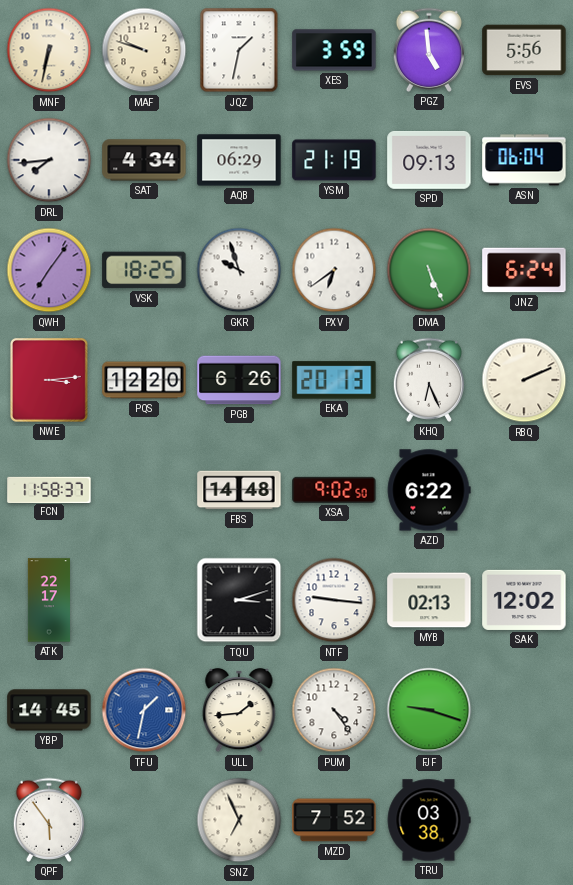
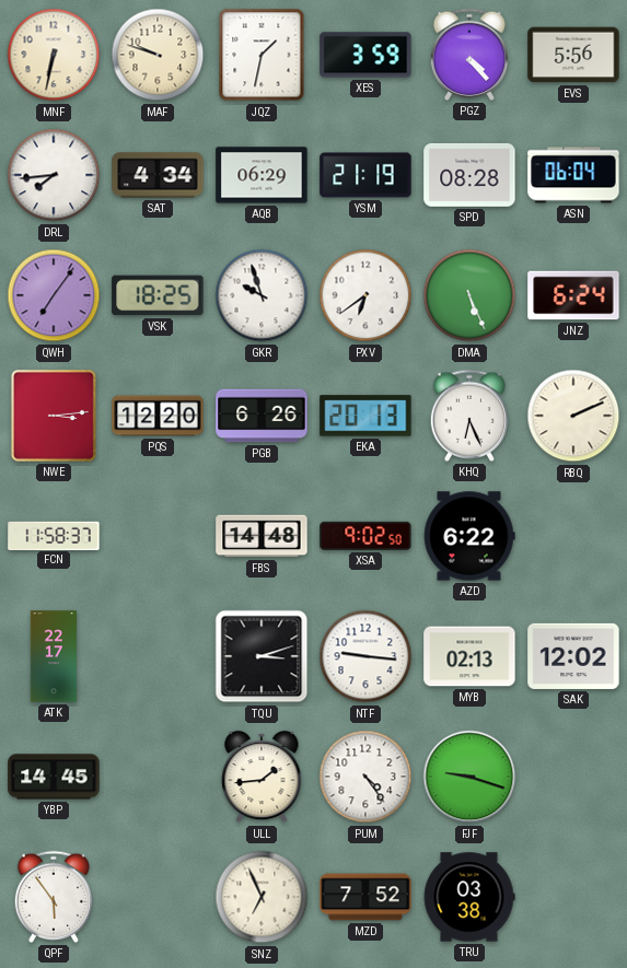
PGZ: 4:59 -> 4:23
SPD: 09:13 -> 08:28
TFU: 1:32 -> none
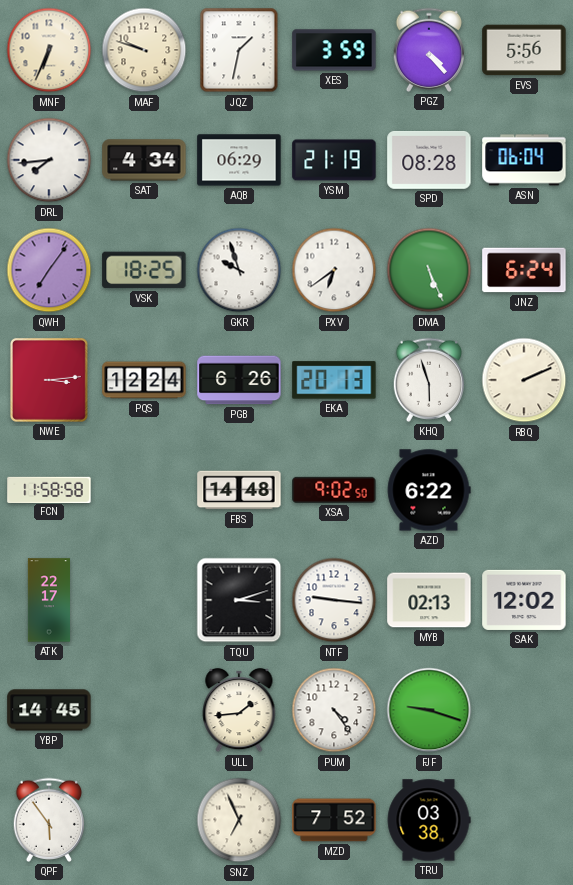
MNF: 6:32 -> 6:34
PQS: 12:20 -> 12:24
KHQ: 6:26 -> 5:57
FCN: 11:58:37 -> 11:58:58
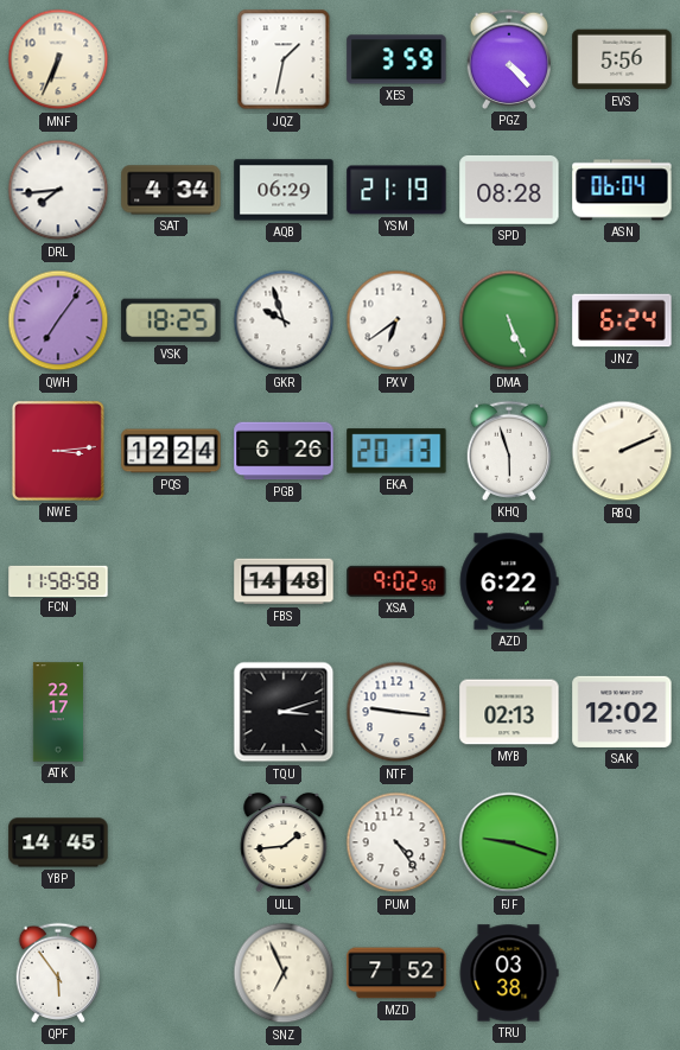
MAF: 9:48 -> none
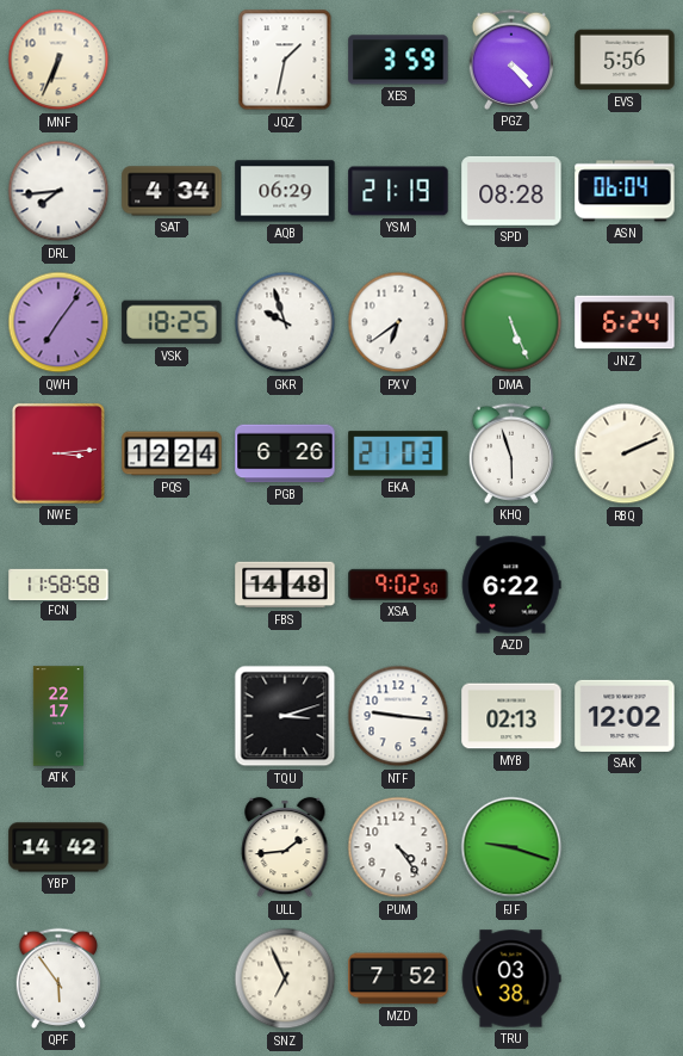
EKA: 20:13 -> 21:03
YBP: 14:45 -> 14:42
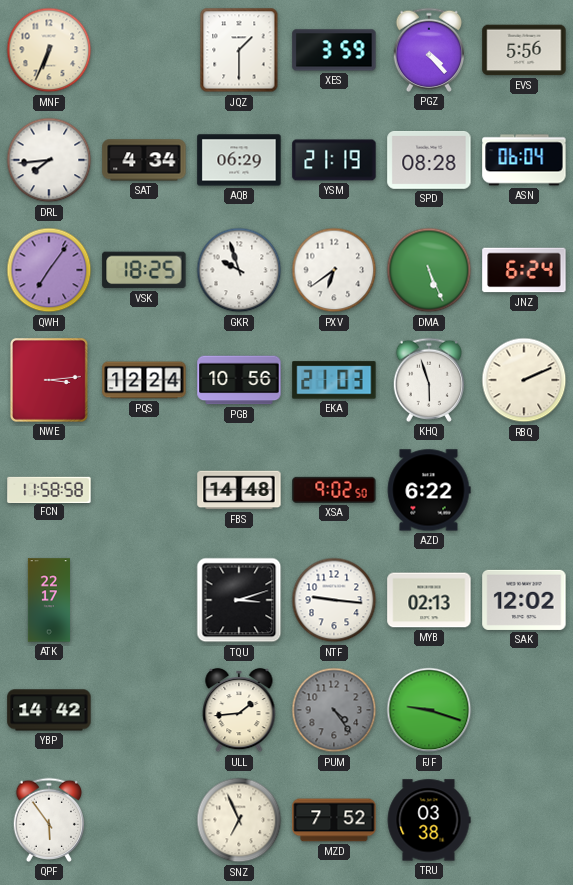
JQZ: 1:32 -> 1:30
PGB: 6:26 -> 10:56
PUM dial: white -> grey
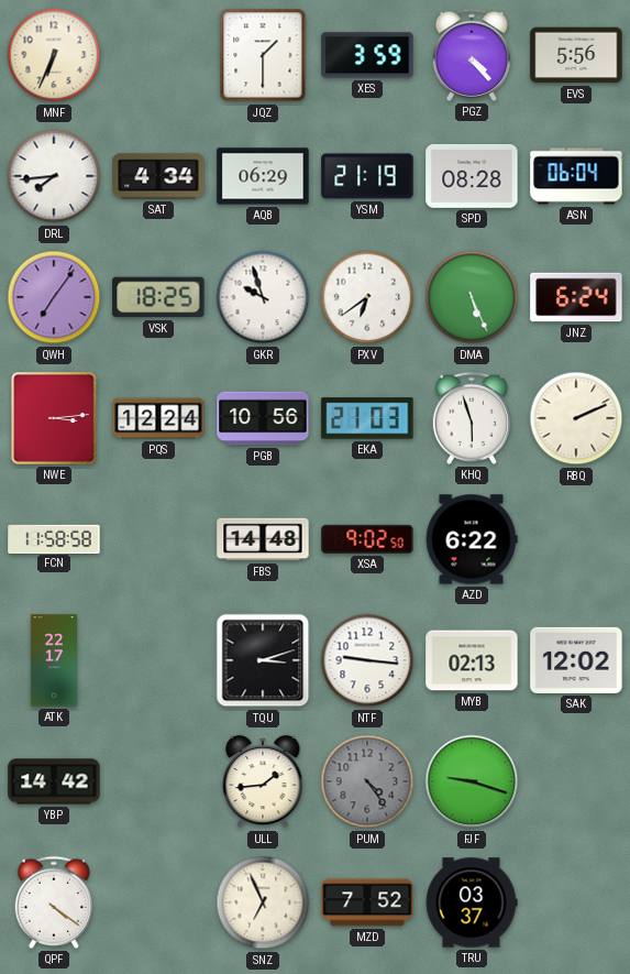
QPF: 5:54 -> 4:21
TRU: 03:38 -> 03:37
